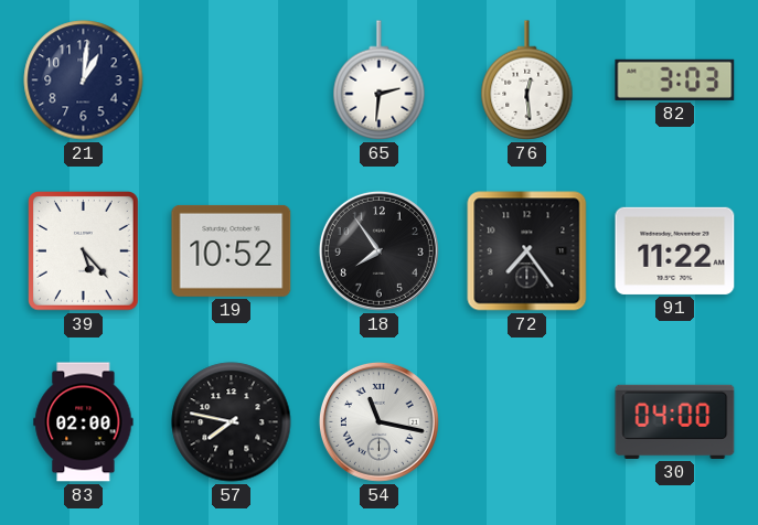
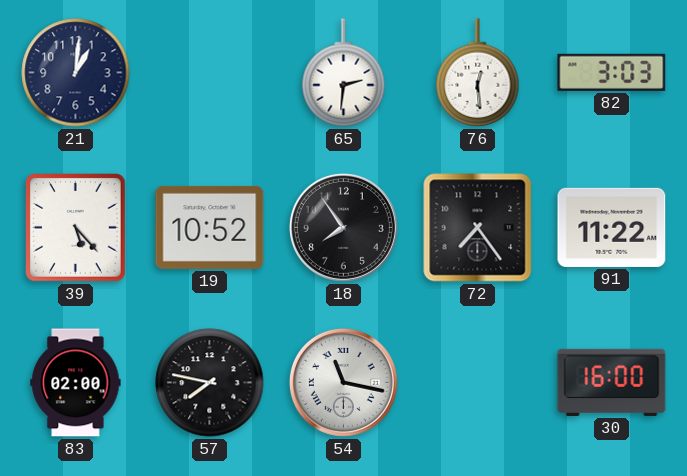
30: 04:00 -> 16:00
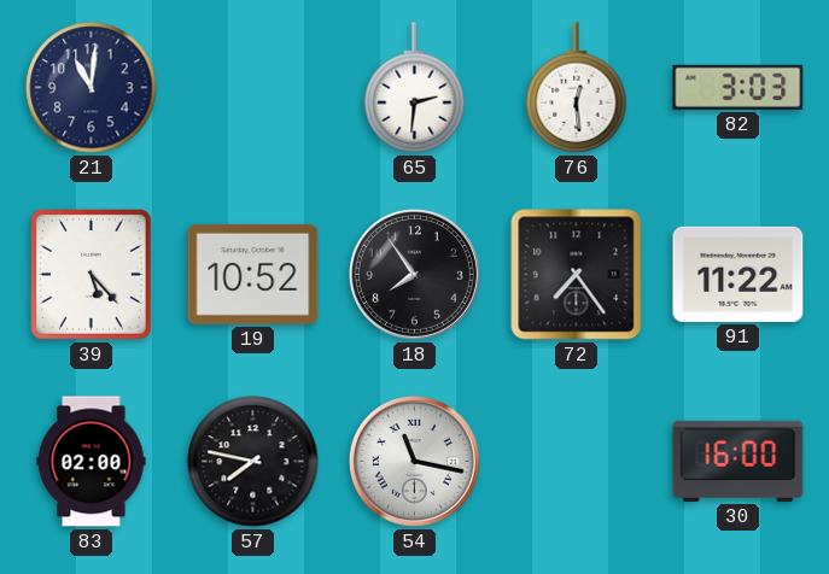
21: 1:01 -> 11:01
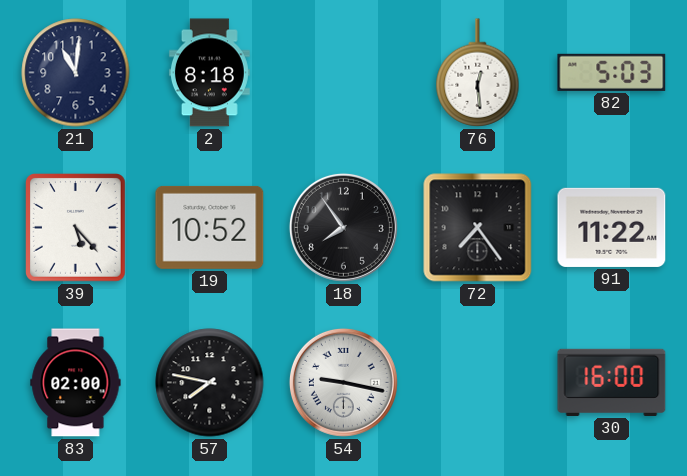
2: none -> 8:18
65: 2:31 -> none
82: 3:03 -> 5:03
54: 11:17 -> 9:17
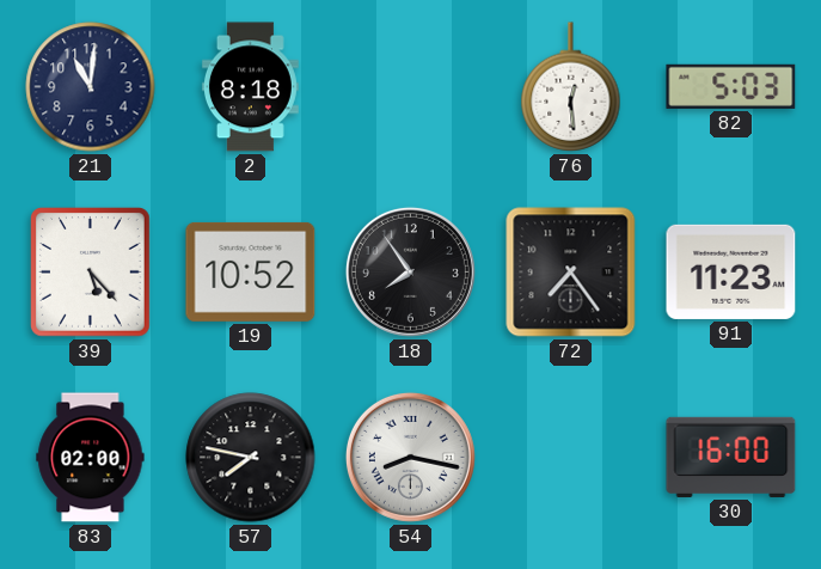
91: 11:22 -> 11:23
54: 9:17 -> 8:17
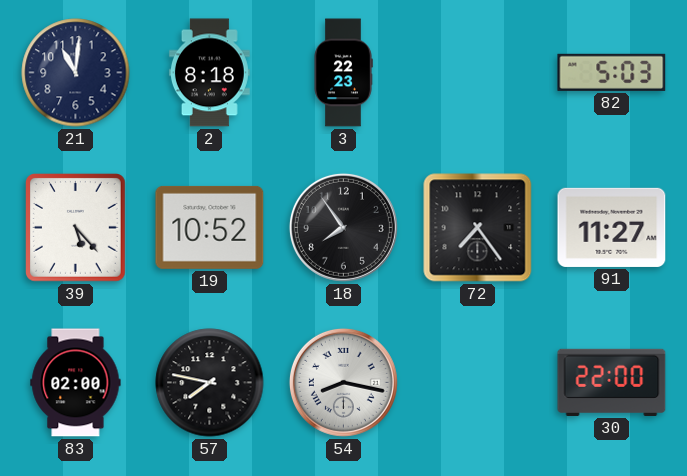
3: none -> 22:23
76: 12:29 -> none
91: 11:23 -> 11:27
30: 16:00 -> 22:00
